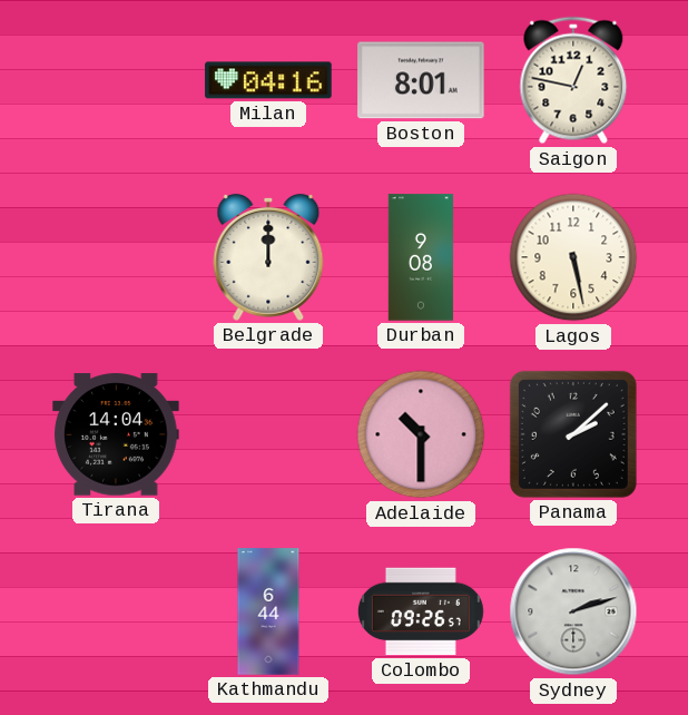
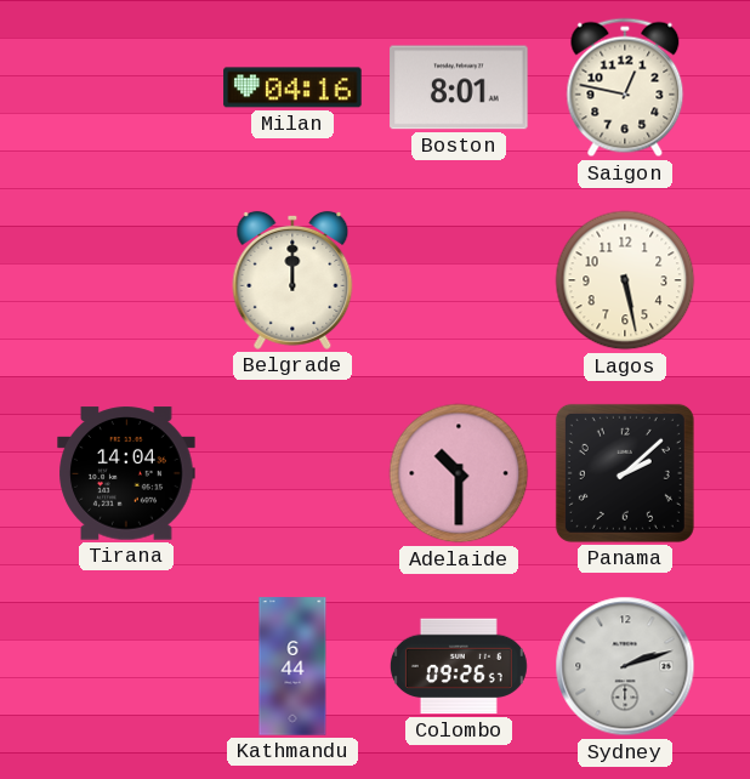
Durban: 9:08 -> none
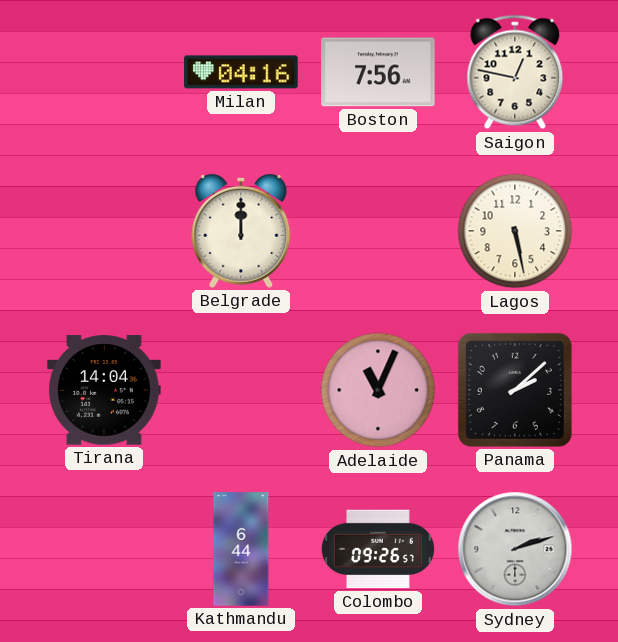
Boston: 8:01 -> 7:56
Adelaide: 10:30 -> 11:04
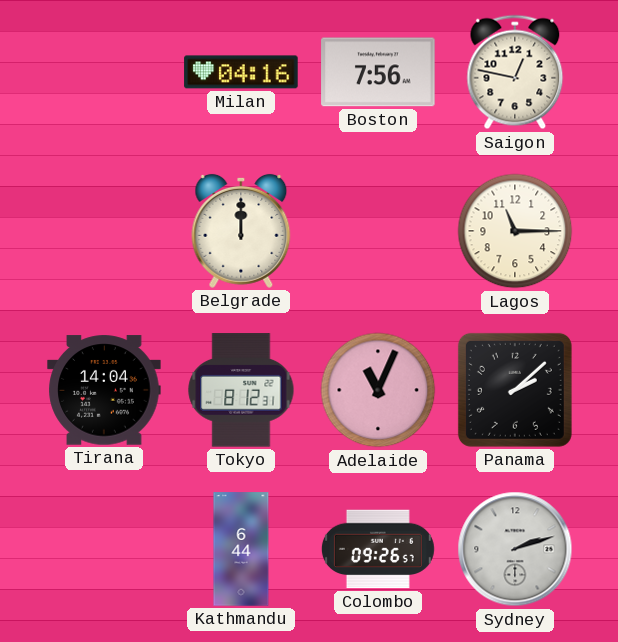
Lagos: 5:28 -> 11:15
Tokyo: none -> 8:12
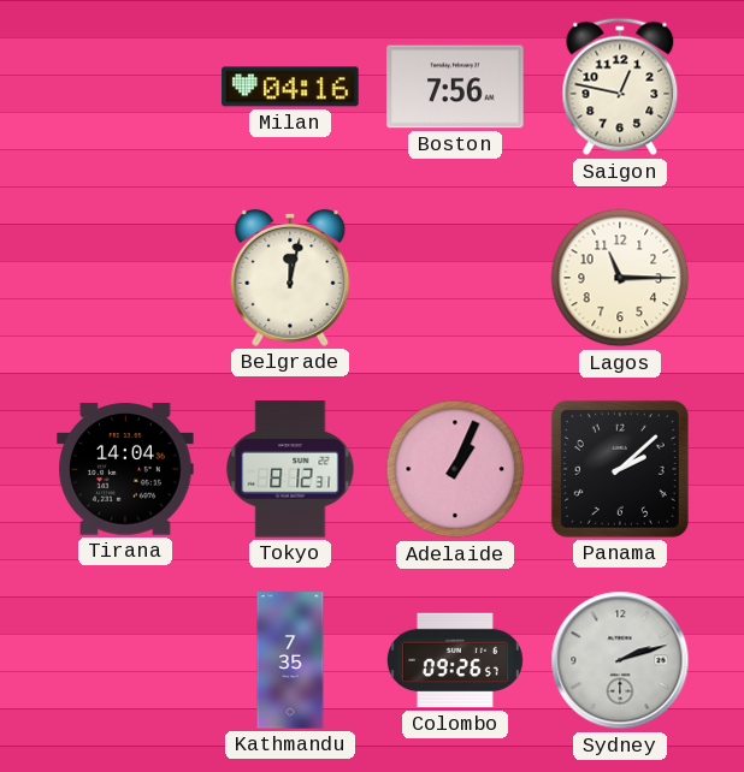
Belgrade: 12:00 -> 12:02
Adelaide: 11:04 -> 1:04
Kathmandu: 6:44 -> 7:35
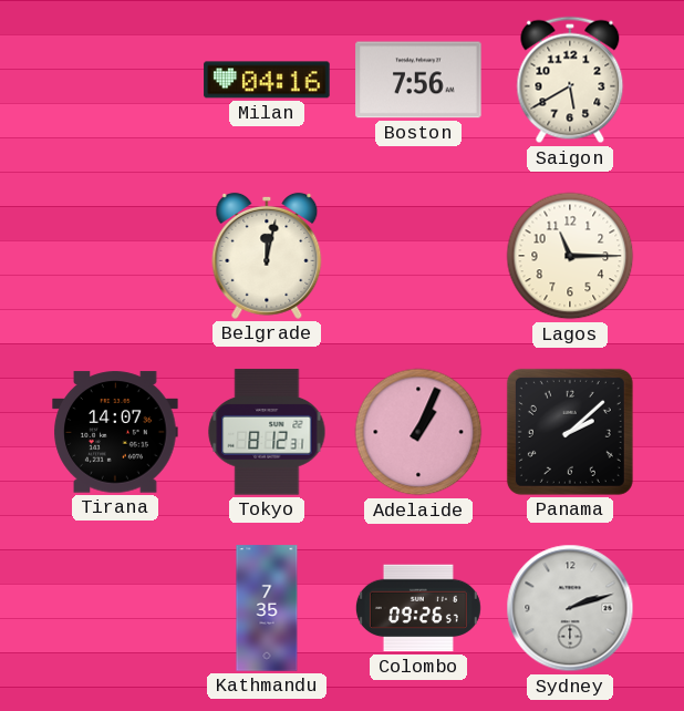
Saigon: 12:47 -> 5:40
Tirana: 14:04 -> 14:07
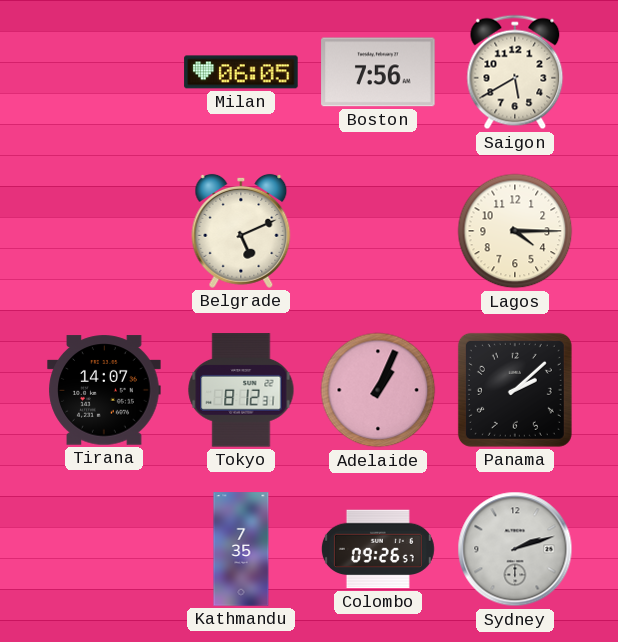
Milan: 04:16 -> 06:05
Belgrade: 12:02 -> 5:11
Lagos: 11:15 -> 4:15
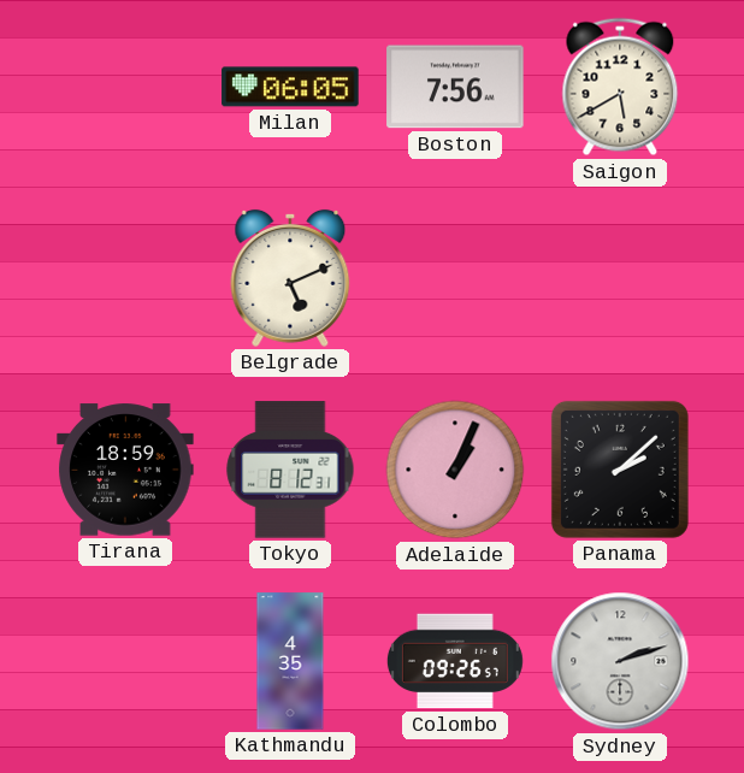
Lagos: 4:15 -> none
Tirana: 14:07 -> 18:59
Kathmandu: 7:35 -> 4:35
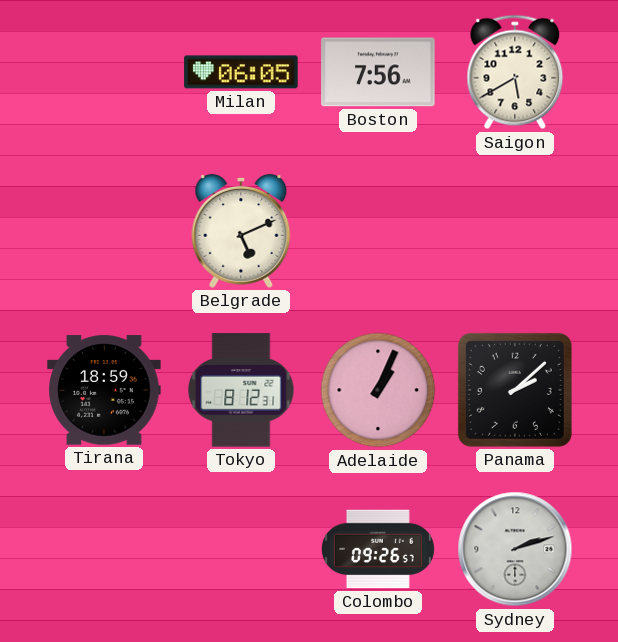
Kathmandu: 4:35 -> none
